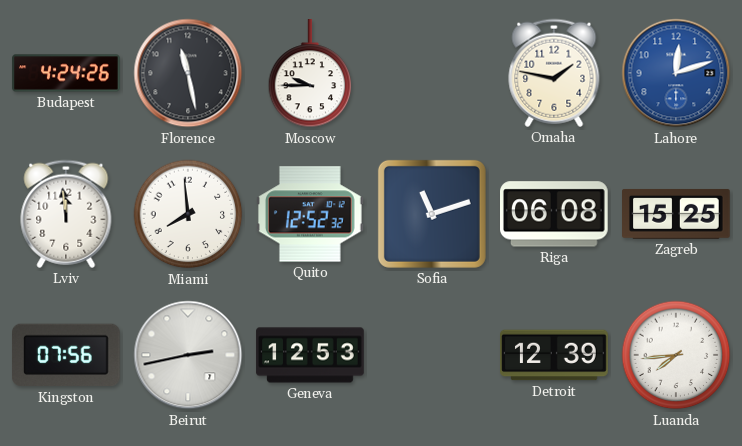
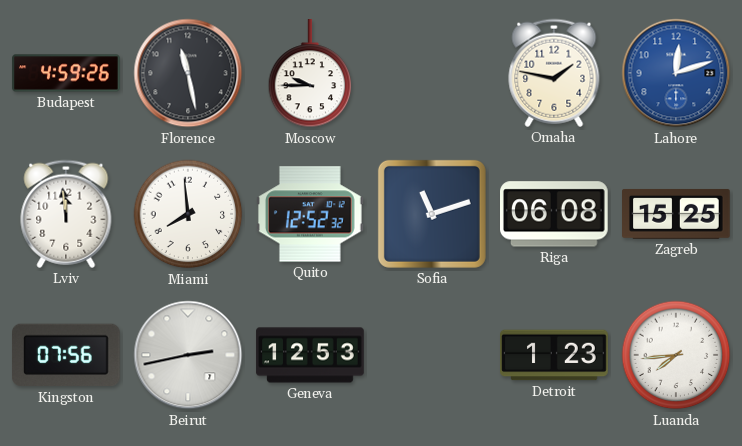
Budapest: 4:24 -> 4:59
Detroit: 12:39 -> 1:23
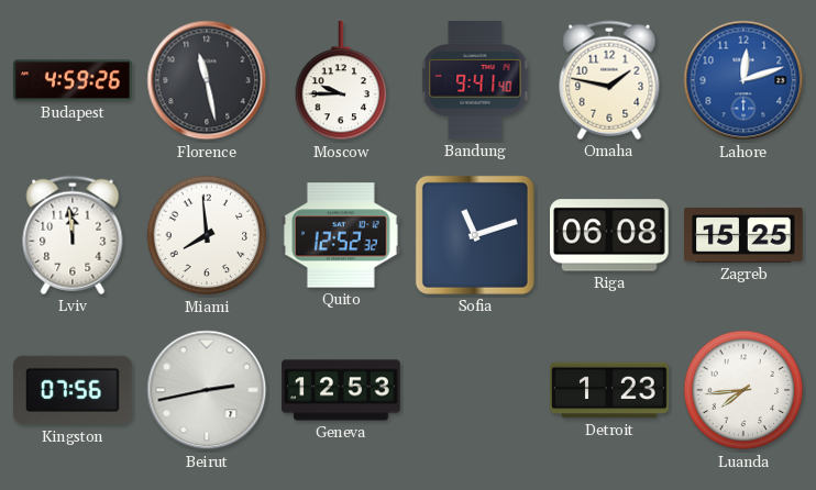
Bandung: none -> 9:41
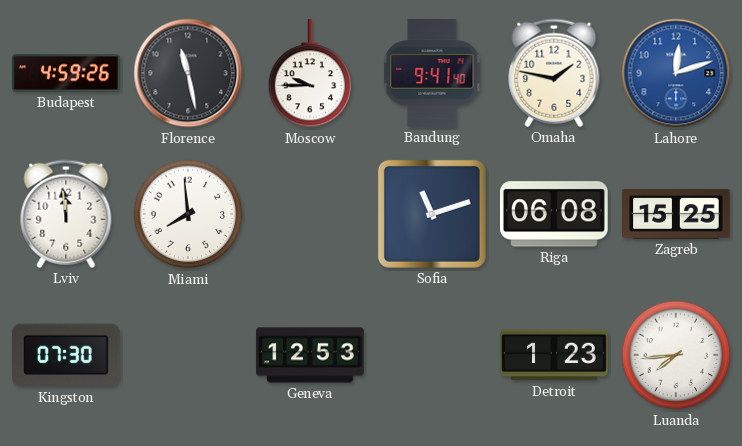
Quito: 12:52 -> none
Kingston: 07:56 -> 07:30
Beirut: 2:43 -> none
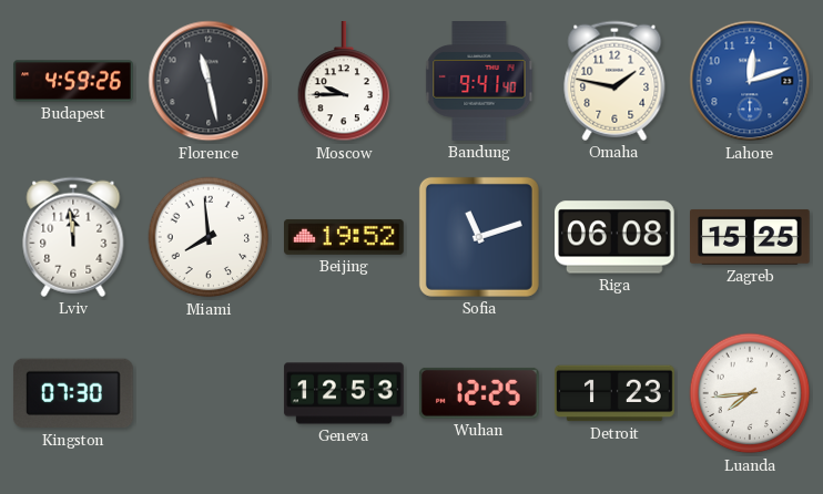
Beijing: none -> 19:52
Wuhan: none -> 12:25
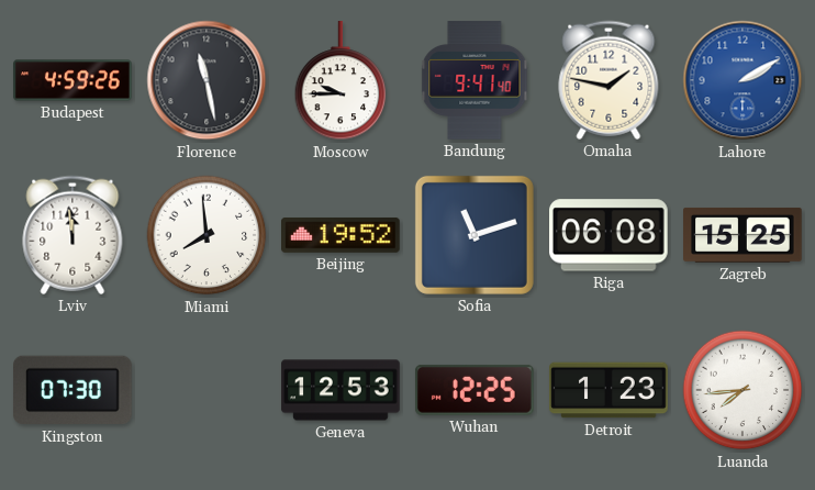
Lahore: 12:12 -> 2:10
